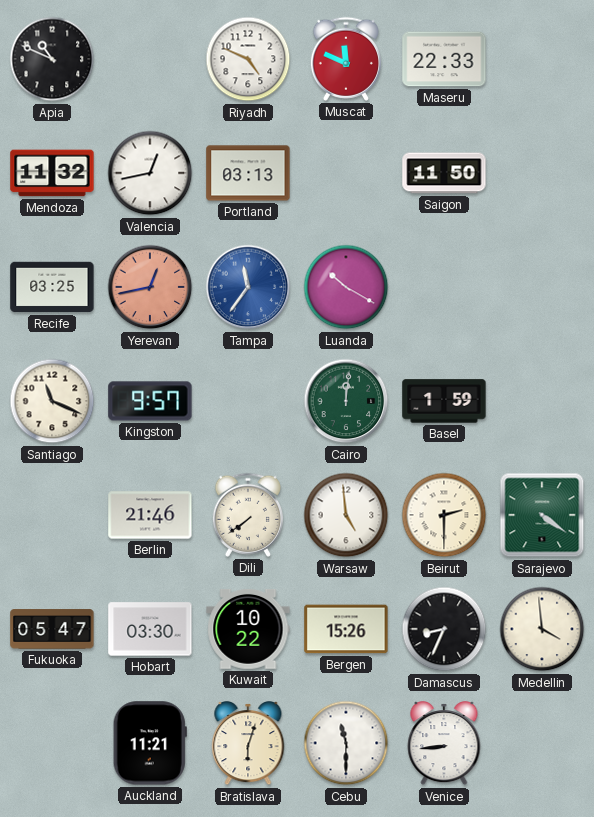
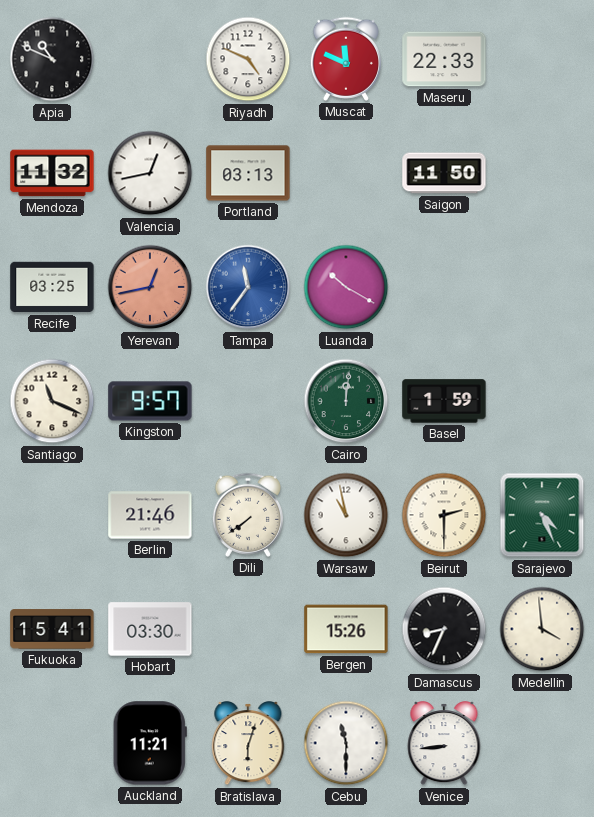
Warsaw: 4:59 -> 10:58
Sarajevo: 4:21 -> 4:26
Fukuoka: 05:47 -> 15:41
Kuwait: 10:22 -> none
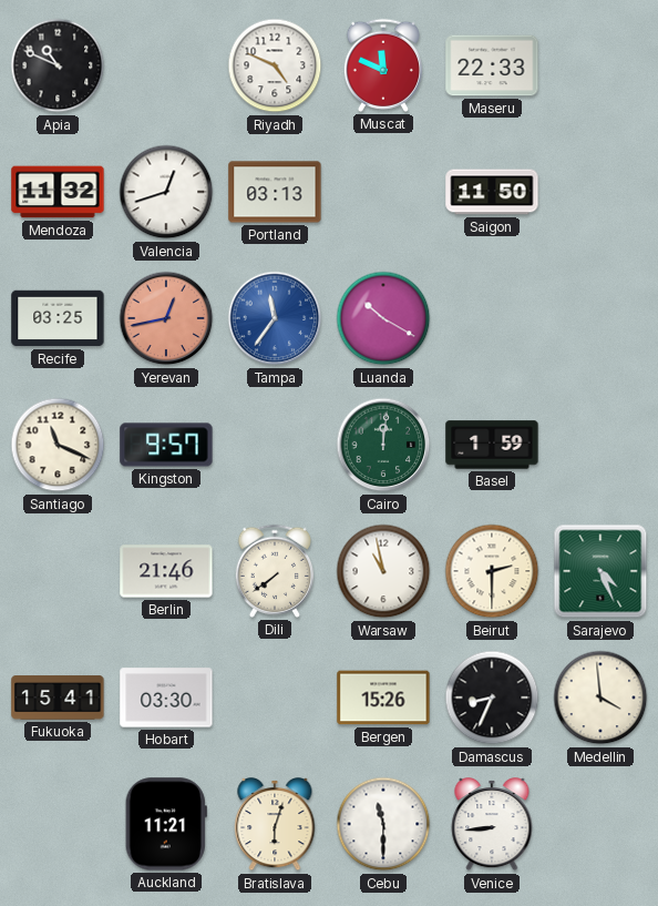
Valencia: 12:43 -> 12:42
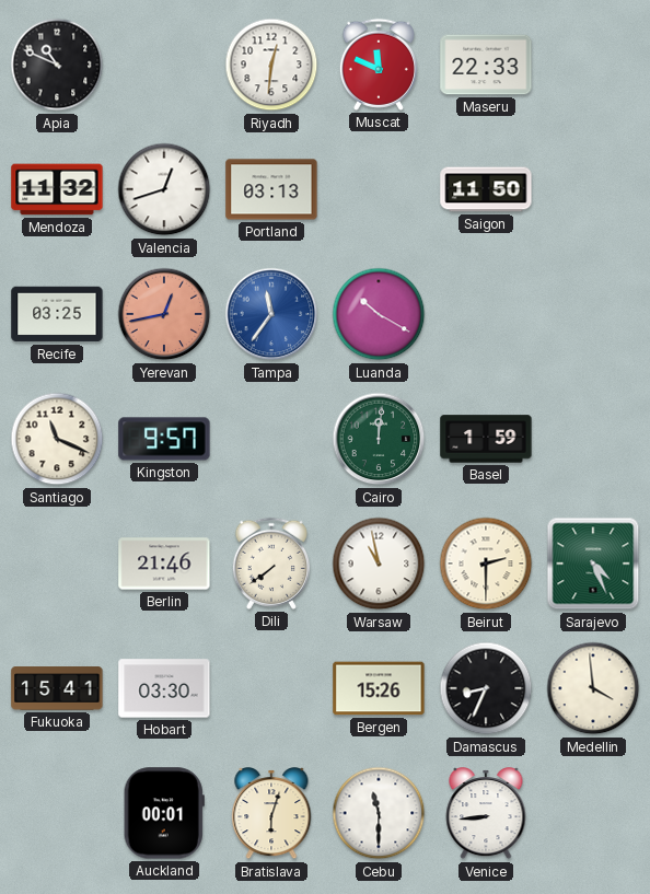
Riyadh: 4:49 -> 12:31
Auckland: 11:21 -> 00:01
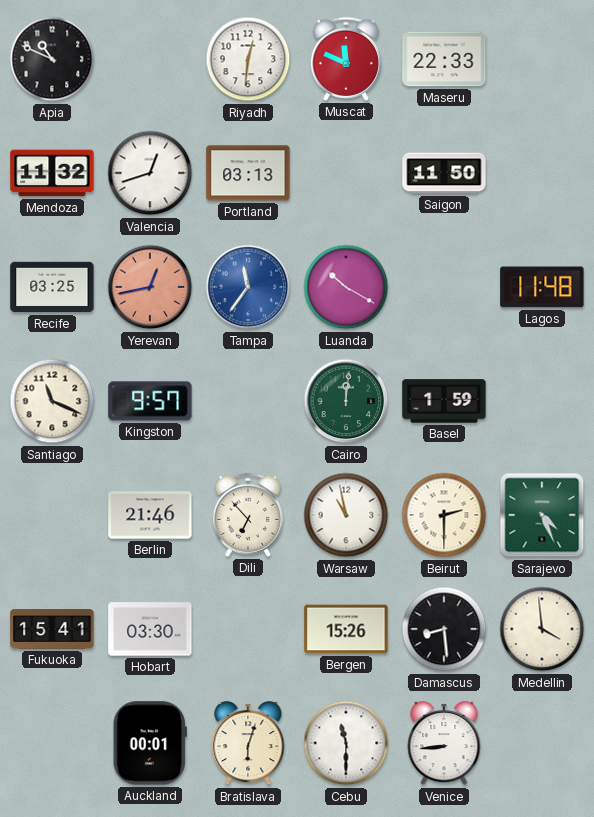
Lagos: none -> 11:48
Dili: 7:39 -> 6:53
Damascus: 8:34 -> 8:29
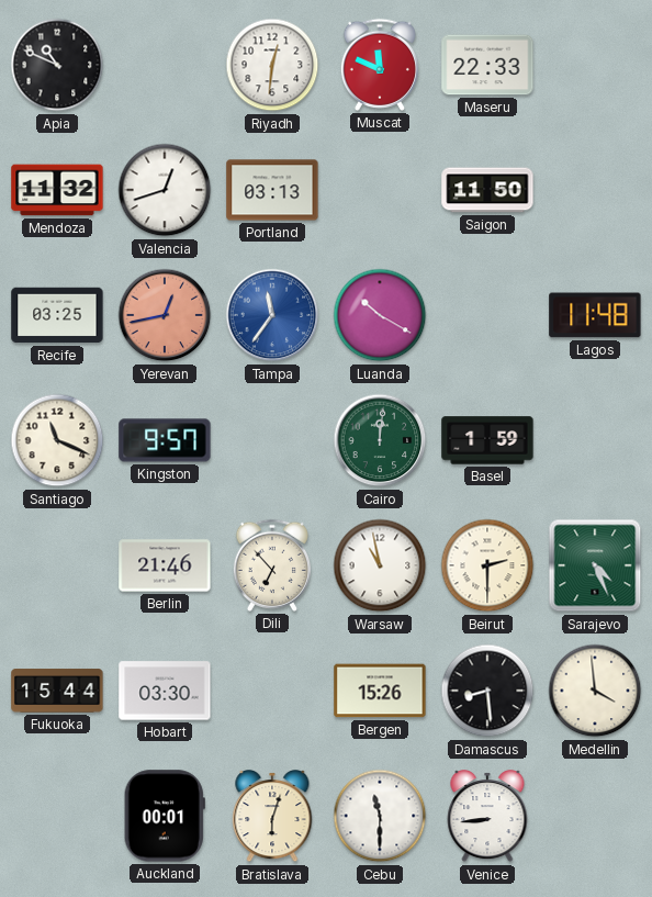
Fukuoka: 15:41 -> 15:44
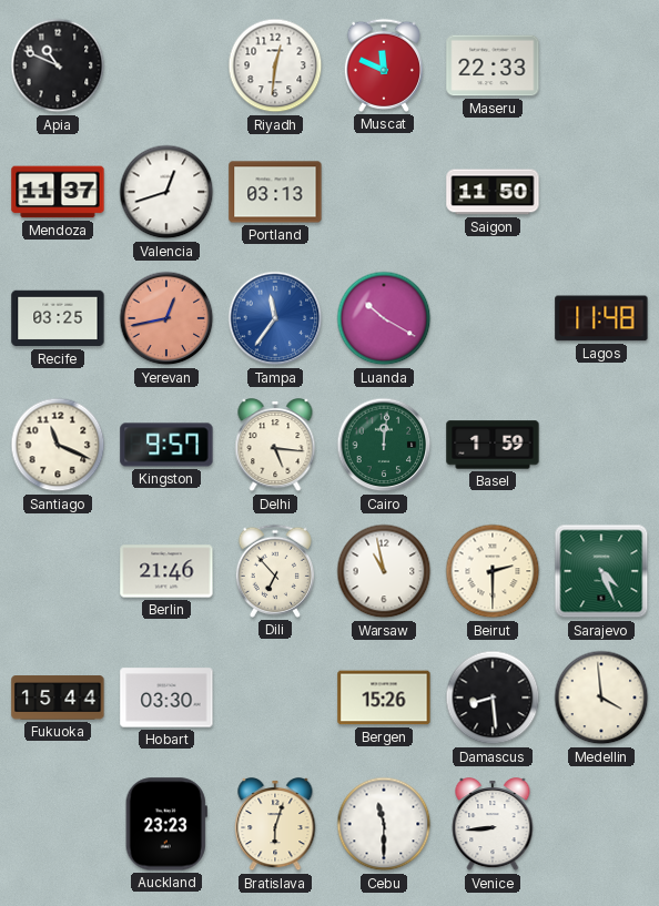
Mendoza: 11:32 -> 11:37
Delhi: none -> 5:16
Auckland: 00:01 -> 23:23
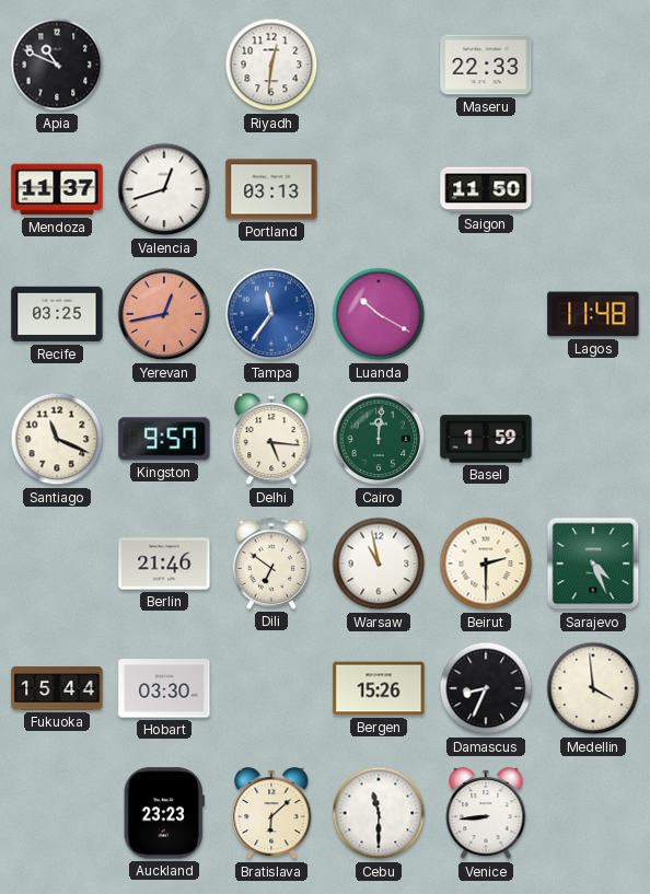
Muscat: 11:49 -> none
Dili: 6:53 -> 6:51
Damascus: 8:29 -> 8:34
Bratislava: 6:03 -> 6:08
